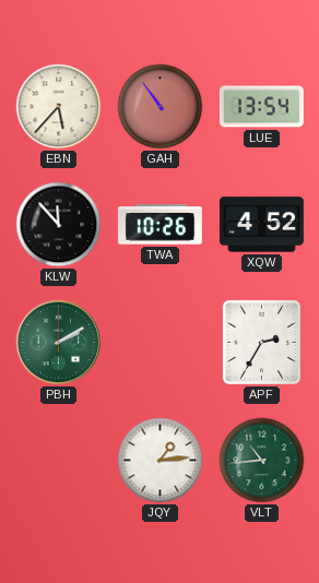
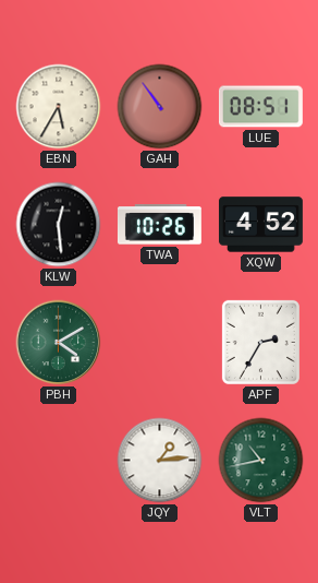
EBN: 5:37 -> 5:35
LUE: 13:54 -> 08:51
KLW: 11:53 -> 12:29
PBH: 2:10 -> 4:10
VLT: 10:44 -> 10:43
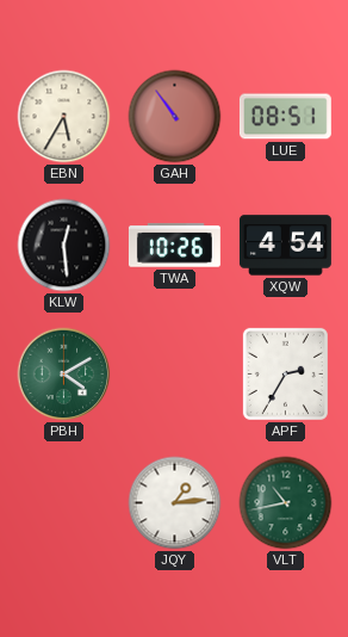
XQW: 4:52 -> 4:54
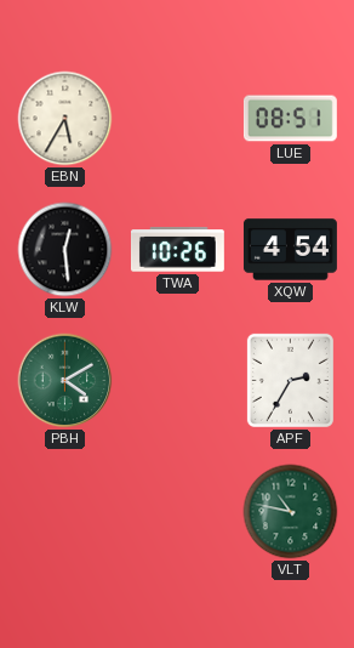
GAH: 10:54 -> none
JQY: 1:14 -> none
VLT: 10:43 -> 10:47
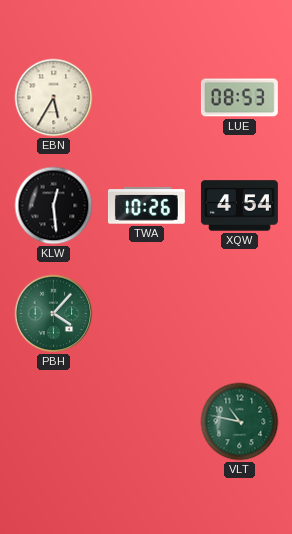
LUE: 08:51 -> 08:53
PBH: 4:10 -> 4:07
APF: 2:35 -> none
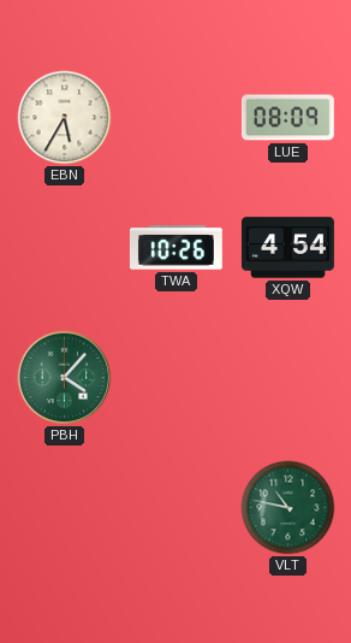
LUE: 08:53 -> 08:09
KLW: 12:29 -> none
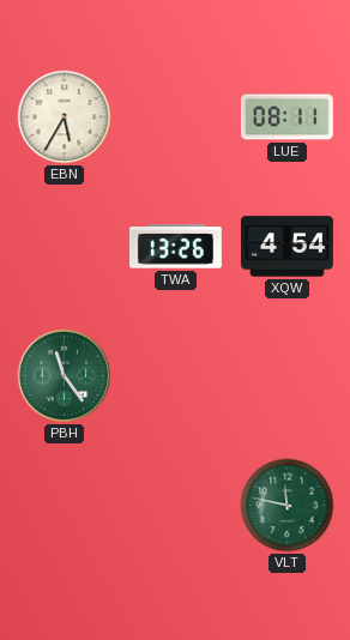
LUE: 08:09 -> 08:11
TWA: 10:26 -> 13:26
PBH: 4:07 -> 11:24
VLT: 10:47 -> 11:47
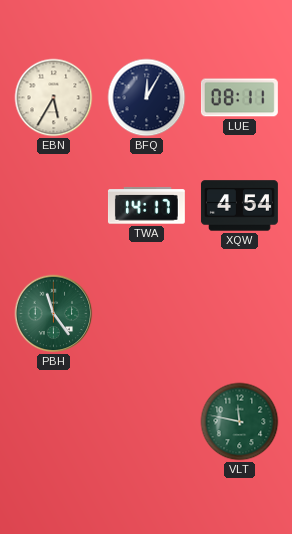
BFQ: none -> 12:05
TWA: 13:26 -> 14:17
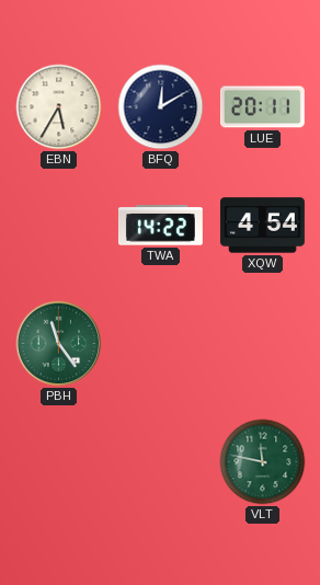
BFQ: 12:05 -> 12:10
LUE: 08:11 -> 20:11
TWA: 14:17 -> 14:22
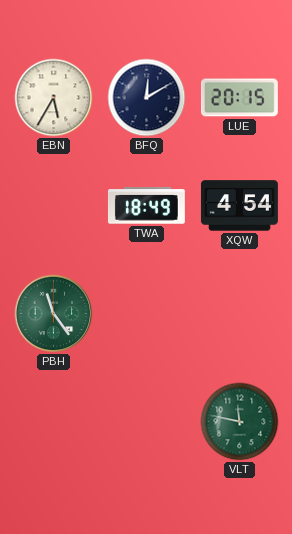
LUE: 20:11 -> 20:15
TWA: 14:22 -> 18:49
